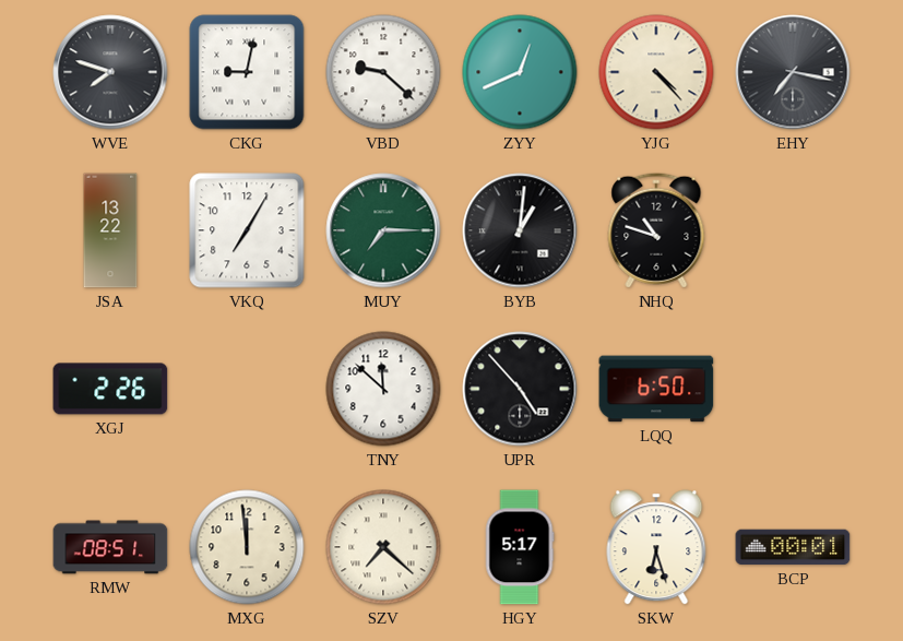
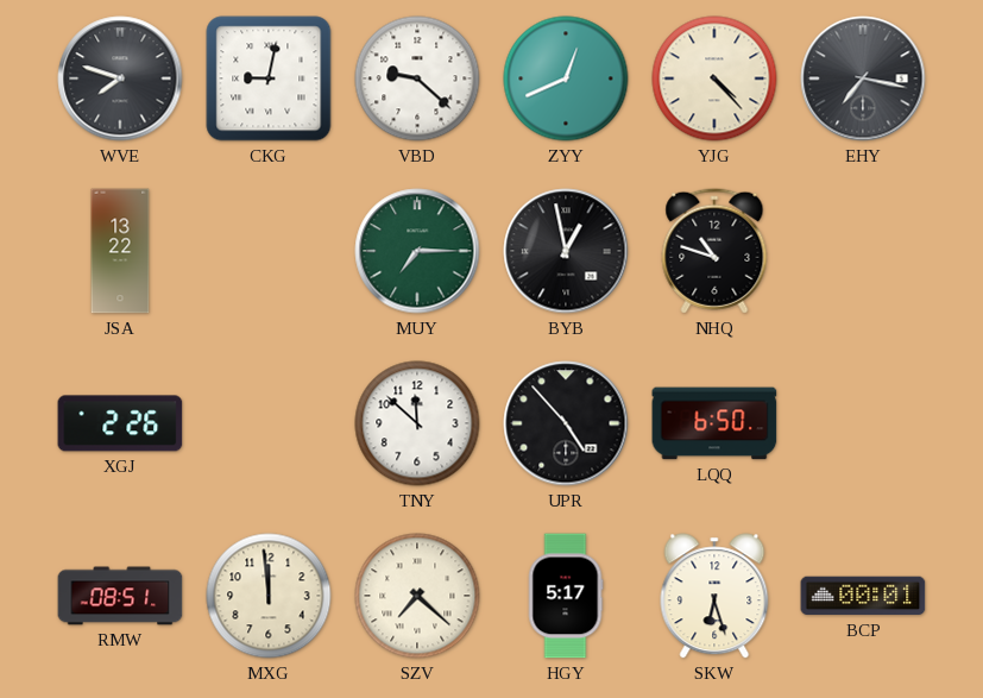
VKQ: 7:05 -> none
BYB: 1:01 -> 12:58
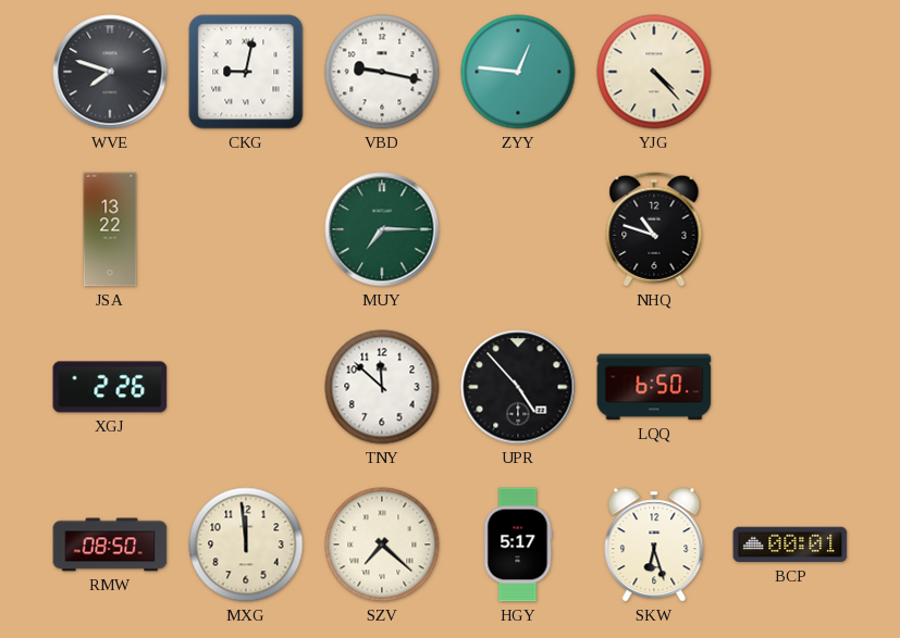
VBD: 9:22 -> 9:17
ZYY: 12:41 -> 12:46
EHY: 7:17 -> none
BYB: 12:58 -> none
RMW: 08:51 -> 08:50
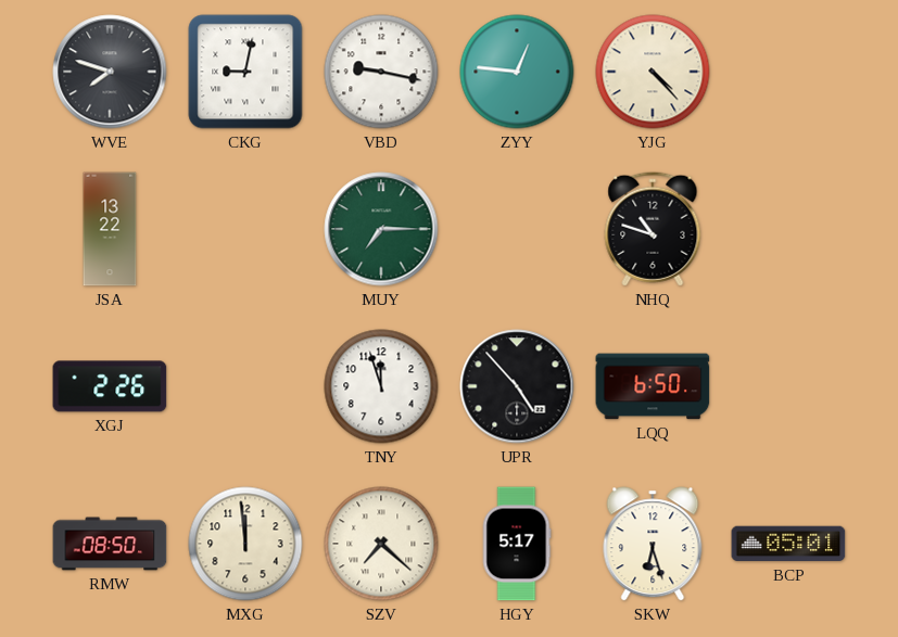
TNY: 11:52 -> 11:57
BCP: 00:01 -> 05:01
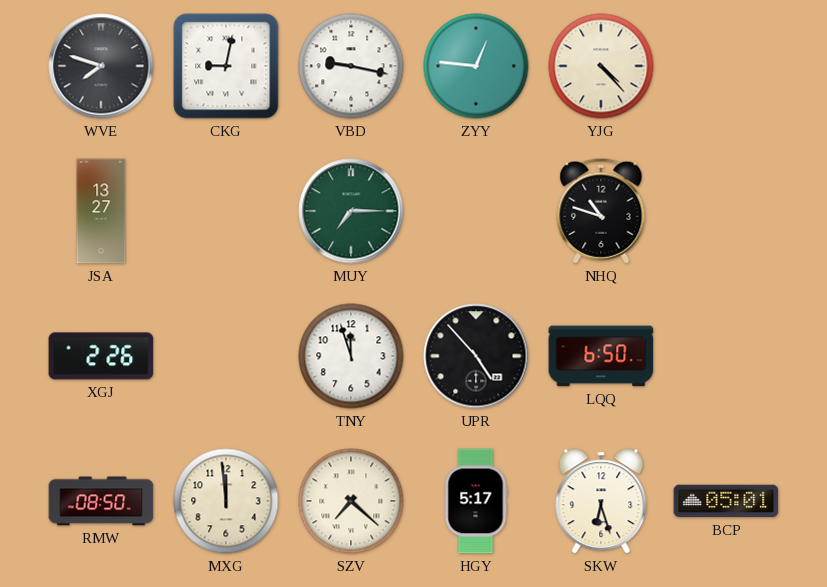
JSA: 13:22 -> 13:27
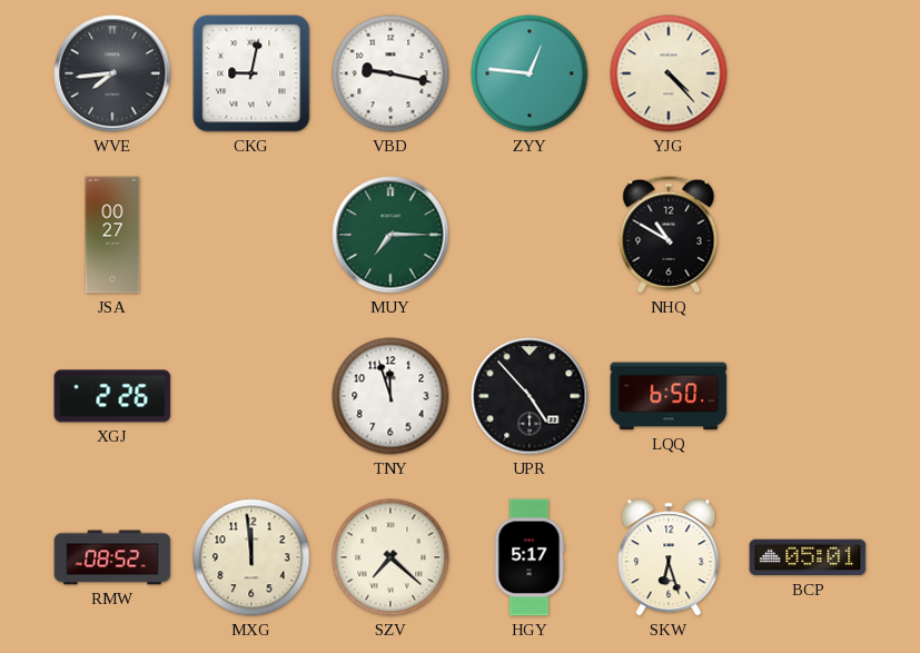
WVE: 7:48 -> 7:44
JSA: 13:27 -> 00:27
NHQ: 10:48 -> 10:50
RMW: 08:50 -> 08:52
